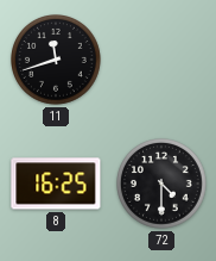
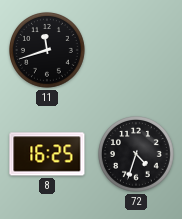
72: 4:30 -> 4:33
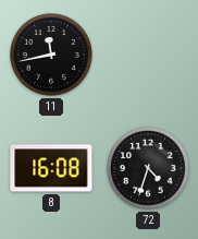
11: 11:42 -> 11:43
8: 16:25 -> 16:08
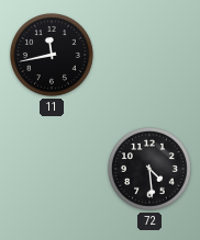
8: 16:08 -> none
72: 4:33 -> 4:29
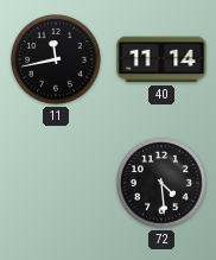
40: none -> 11:14
